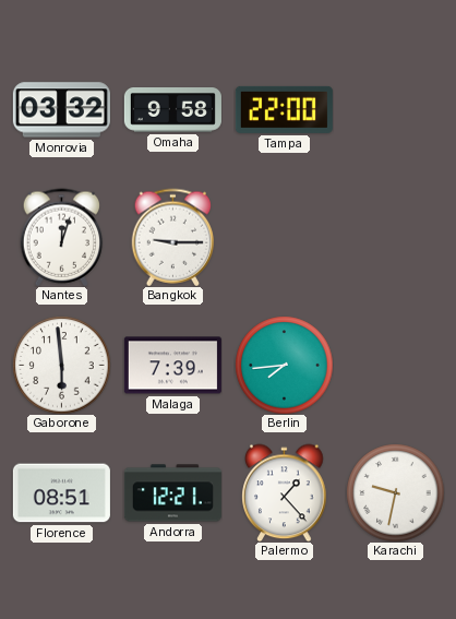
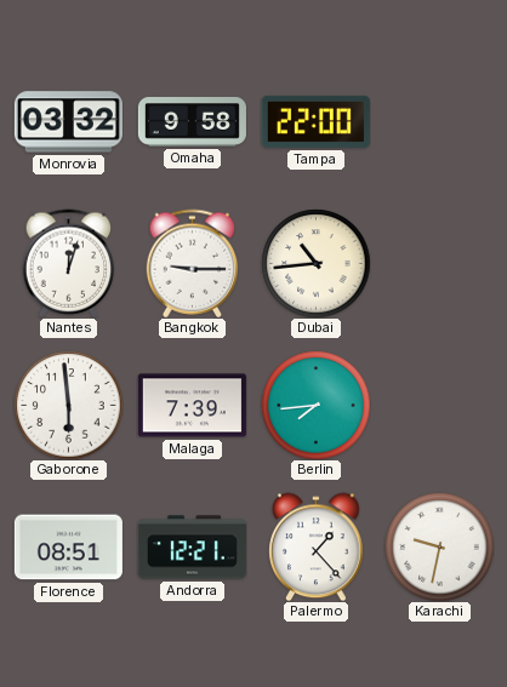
Dubai: none -> 10:44
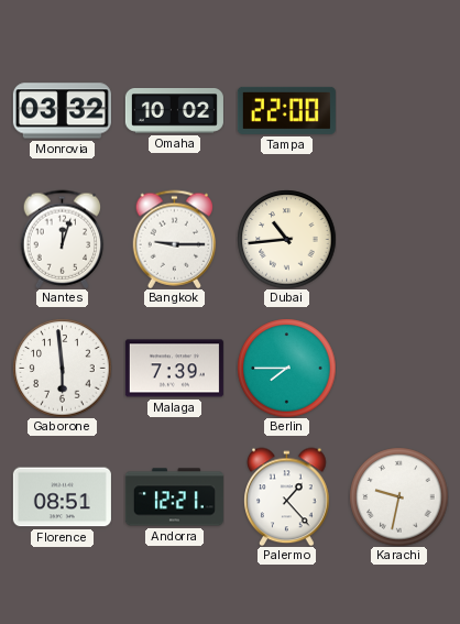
Omaha: 9:58 -> 10:02
Berlin: 7:44 -> 7:45
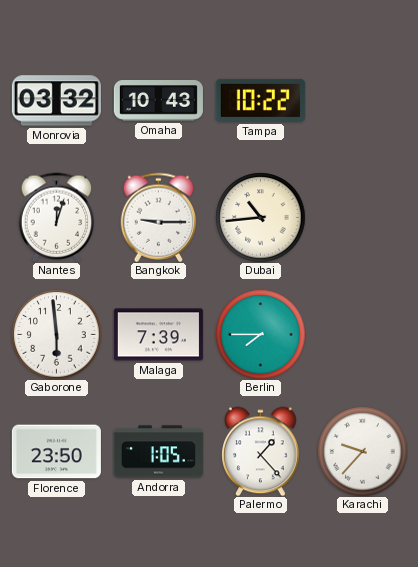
Omaha: 10:02 -> 10:43
Tampa: 22:00 -> 10:22
Florence: 08:51 -> 23:50
Andorra: 12:21 -> 1:05
Karachi: 9:32 -> 9:37
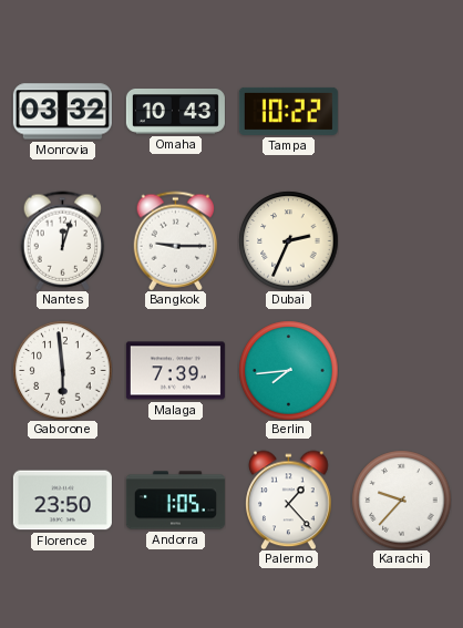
Dubai: 10:44 -> 2:34
Berlin: 7:45 -> 7:44
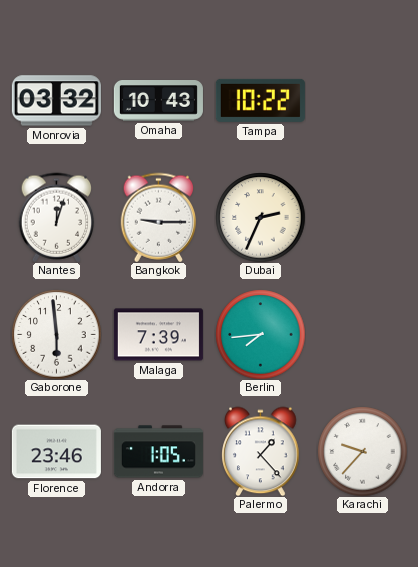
Florence: 23:50 -> 23:46
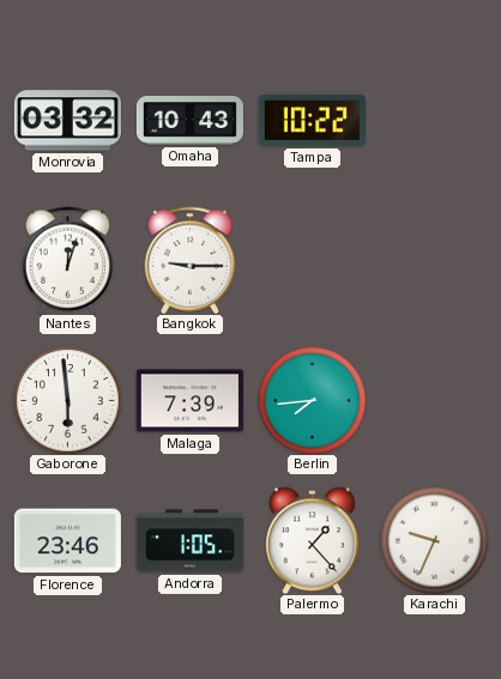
Dubai: 2:34 -> none
Karachi: 9:37 -> 9:34
